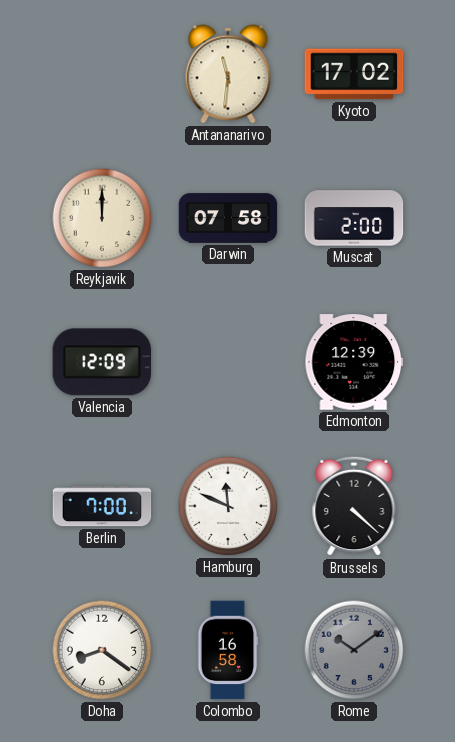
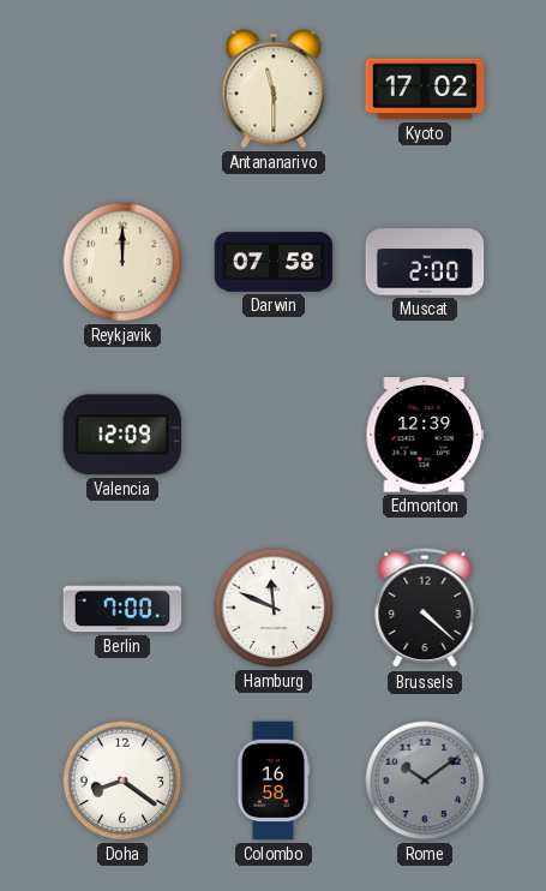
Antananarivo: 11:31 -> 11:30
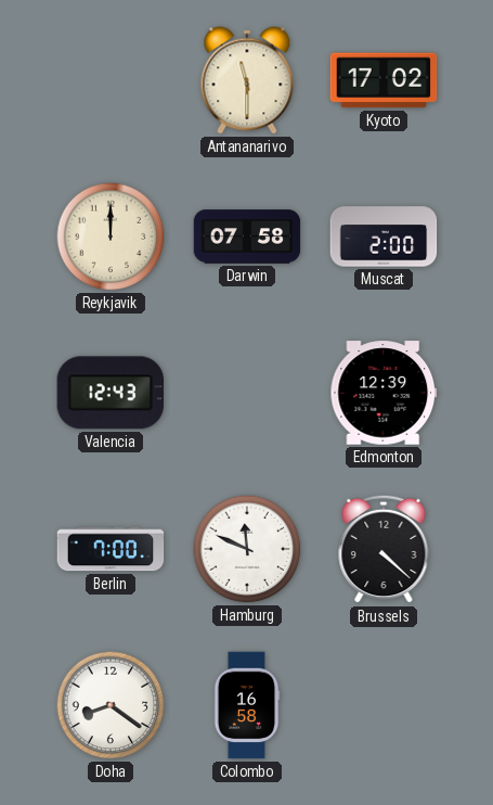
Valencia: 12:09 -> 12:43
Rome: 10:09 -> none
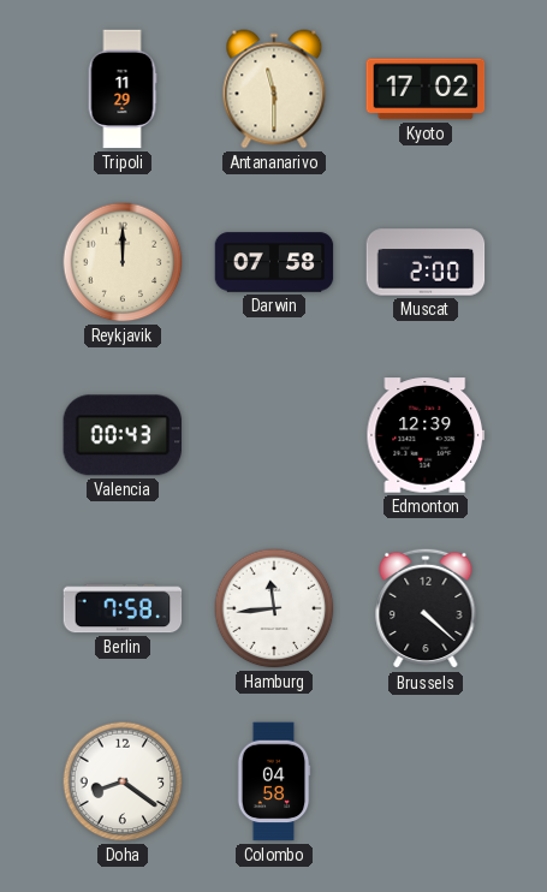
Tripoli: none -> 11:29
Valencia: 12:43 -> 00:43
Berlin: 7:00 -> 7:58
Hamburg: 11:49 -> 11:44
Colombo: 16:58 -> 04:58
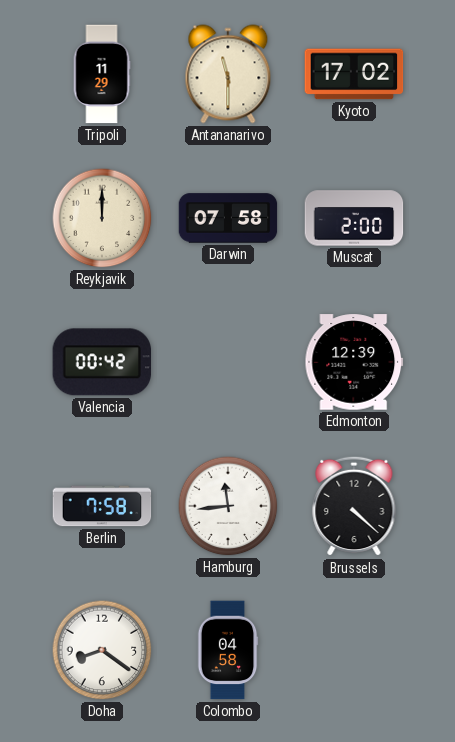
Valencia: 00:43 -> 00:42
